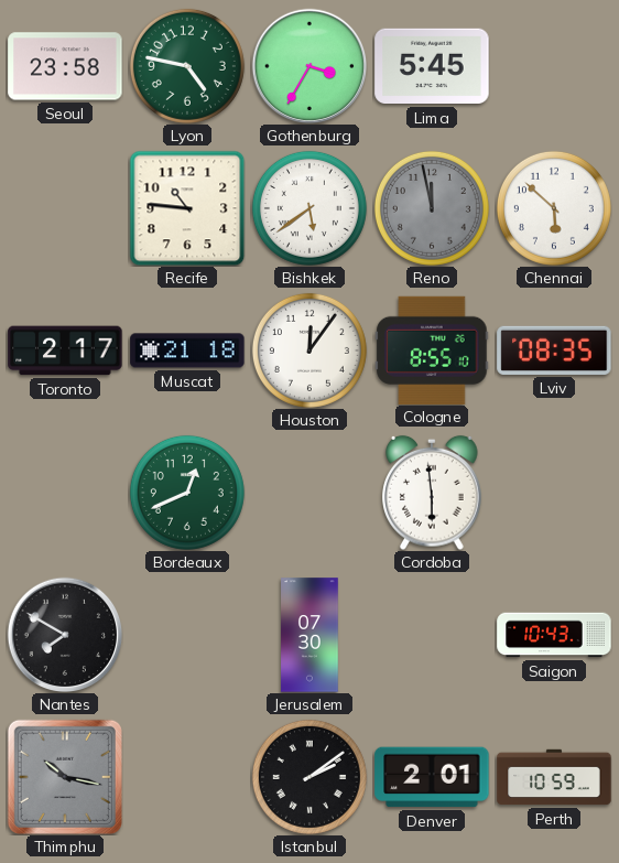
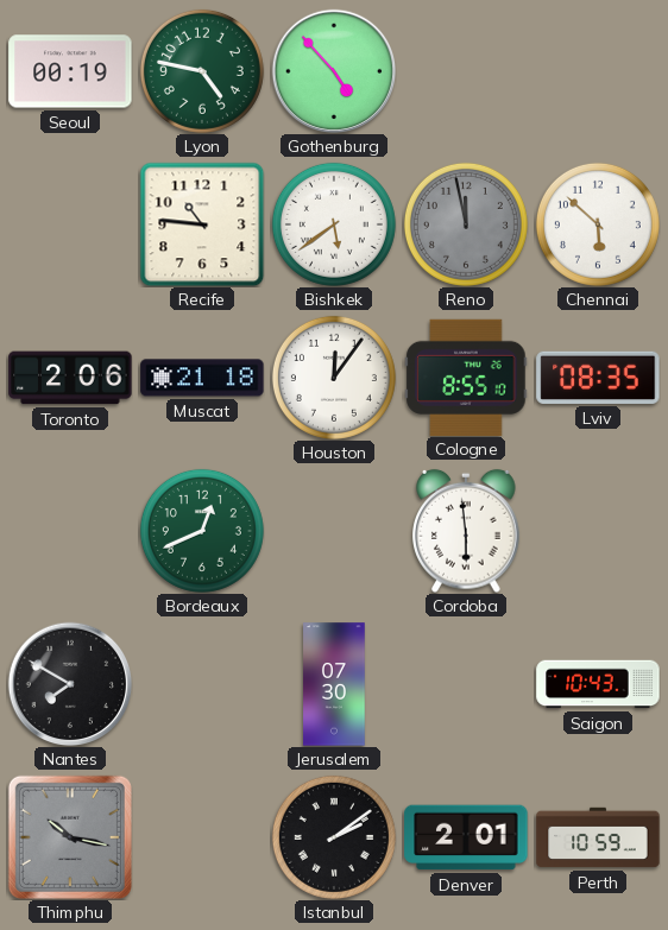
Seoul: 23:58 -> 00:19
Gothenburg: 3:35 -> 4:53
Lima: 5:45 -> none
Toronto: 2:17 -> 2:06
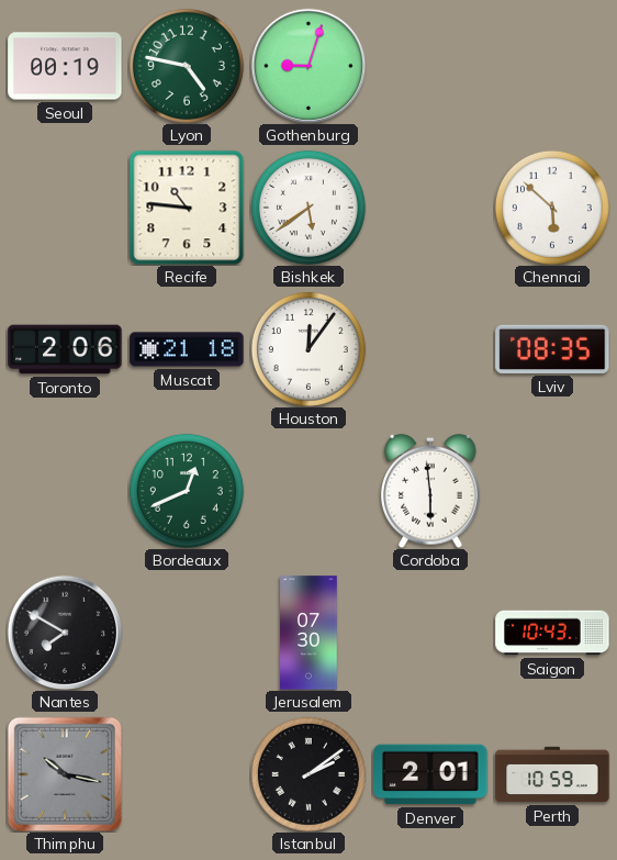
Gothenburg: 4:53 -> 9:03
Reno: 11:58 -> none
Cologne: 8:55 -> none
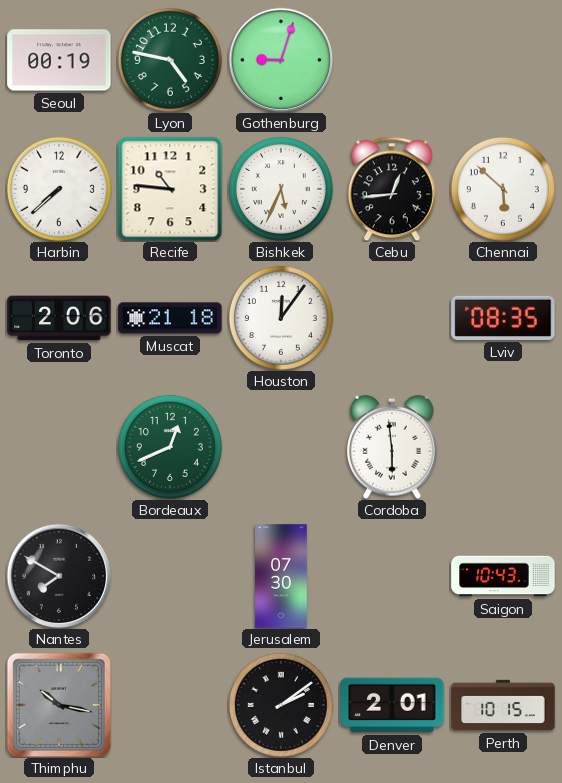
Harbin: none -> 7:38
Bishkek: 5:39 -> 5:34
Cebu: none -> 12:44
Perth: 10:59 -> 10:15
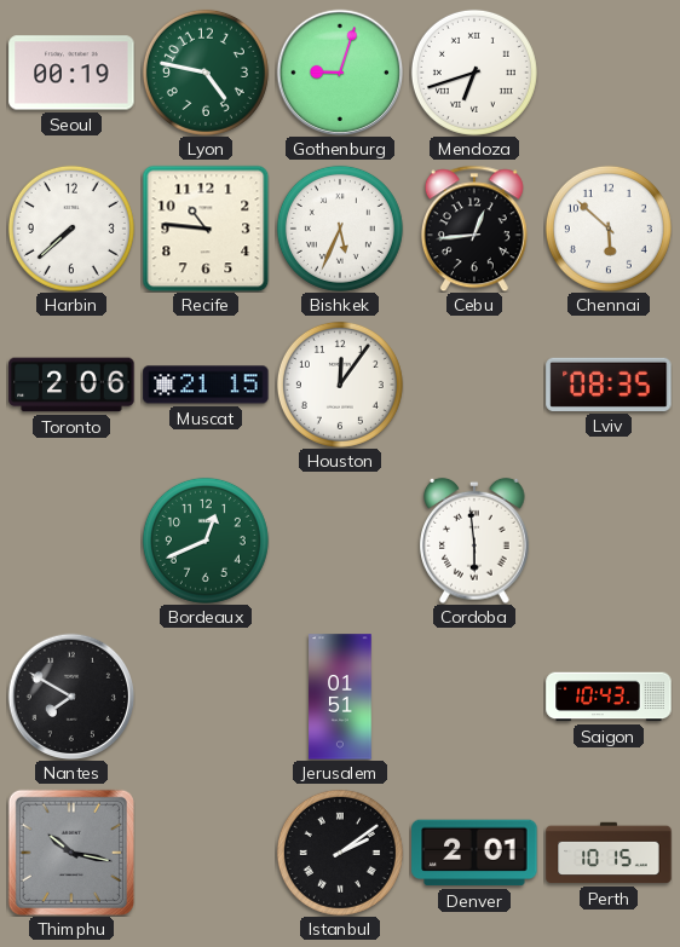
Mendoza: none -> 6:42
Muscat: 21:18 -> 21:15
Jerusalem: 07:30 -> 01:51
